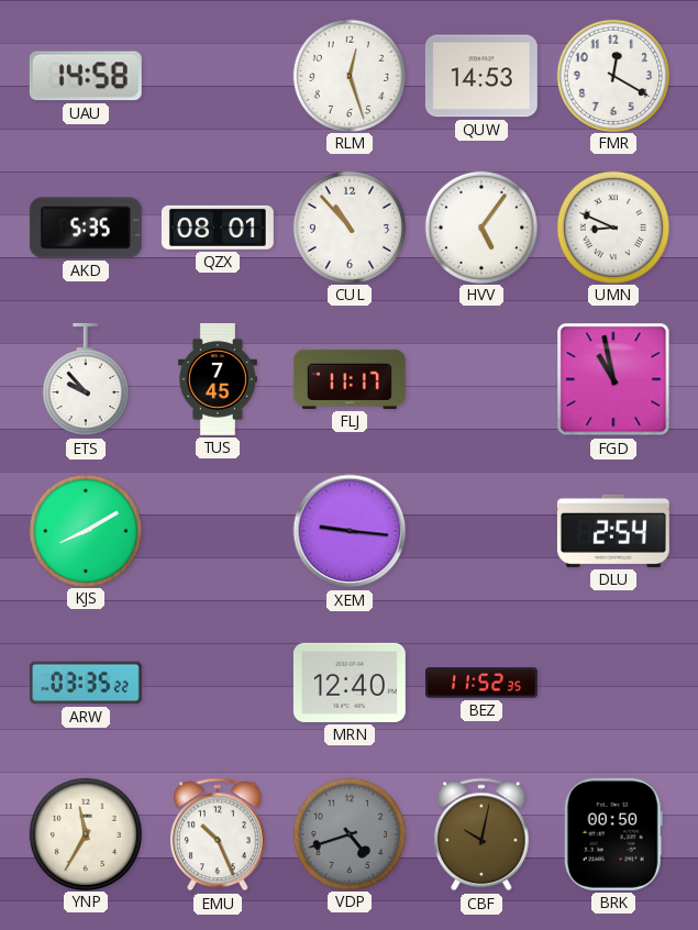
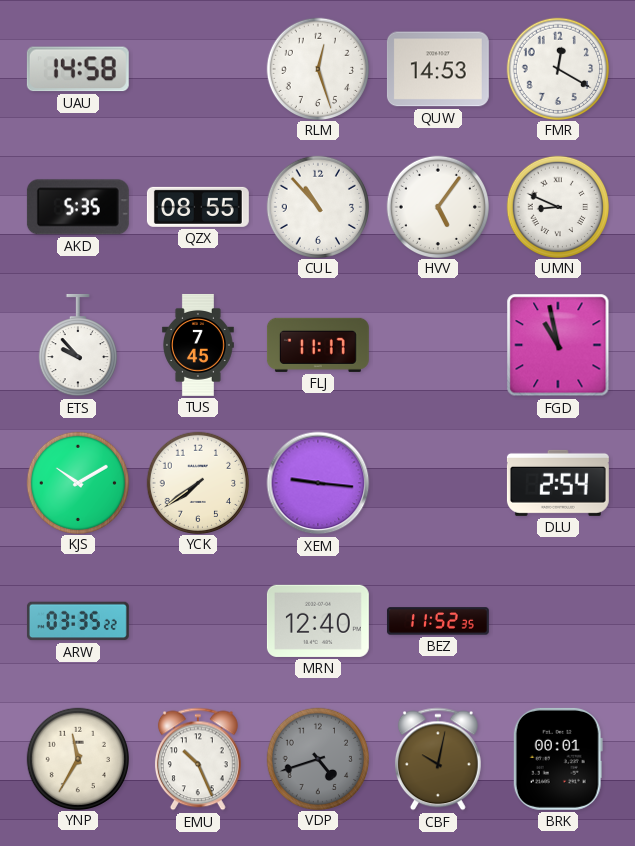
QZX: 08:01 -> 08:55
KJS: 8:10 -> 10:10
YCK: none -> 7:39
BRK: 00:50 -> 00:01
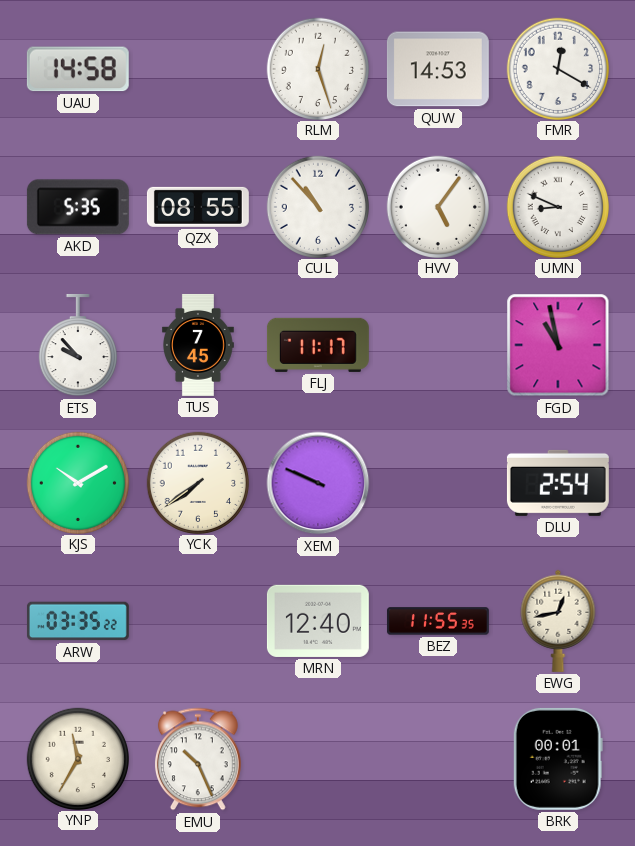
XEM: 9:16 -> 9:49
BEZ: 11:52 -> 11:55
EWG: none -> 12:43
VDP: 4:42 -> none
CBF: 10:02 -> none
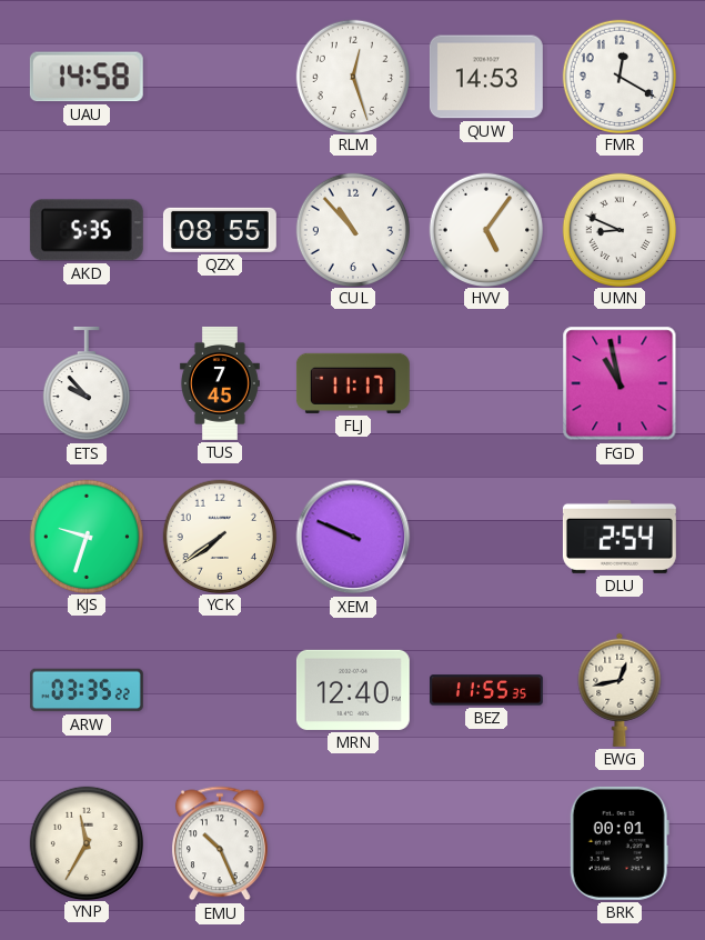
KJS: 10:10 -> 9:33
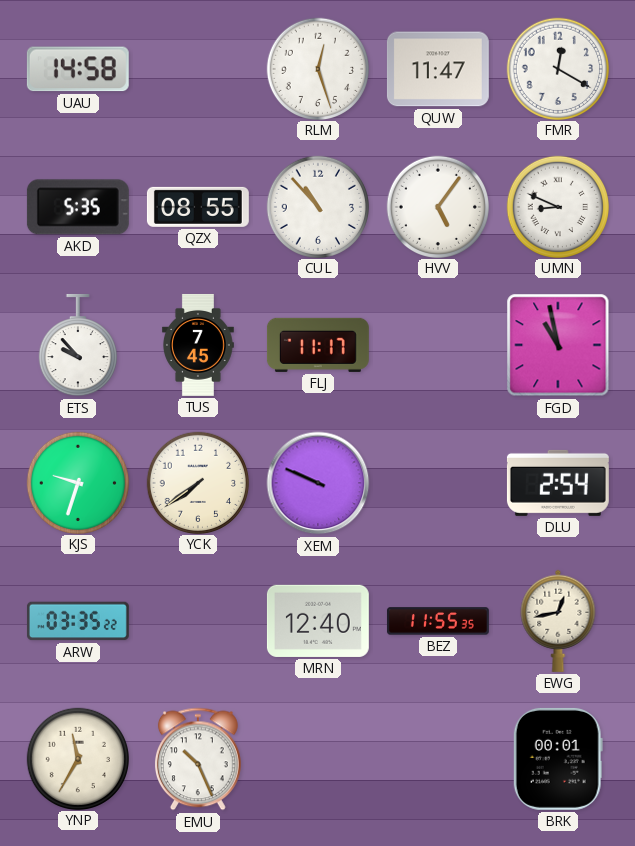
QUW: 14:53 -> 11:47
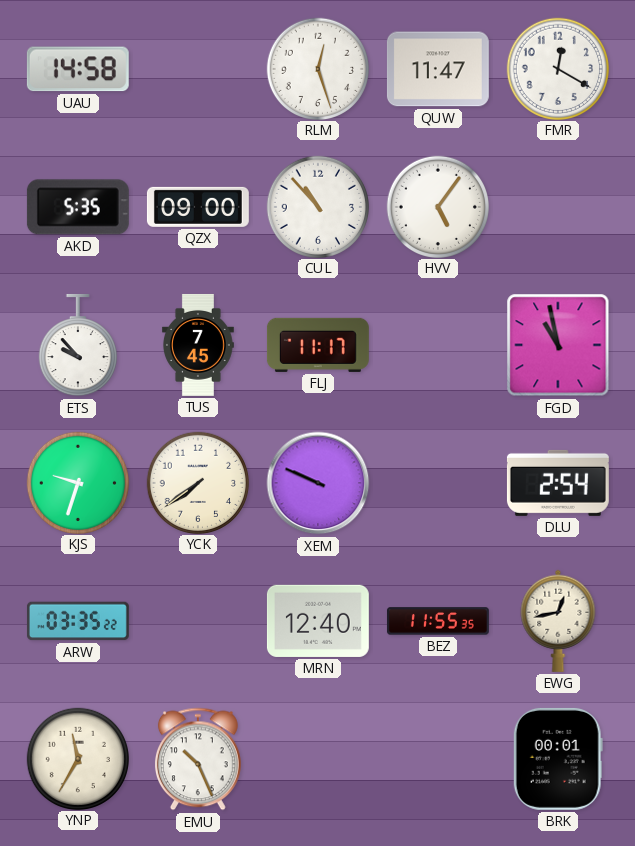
QZX: 08:55 -> 09:00
UMN: 8:49 -> none
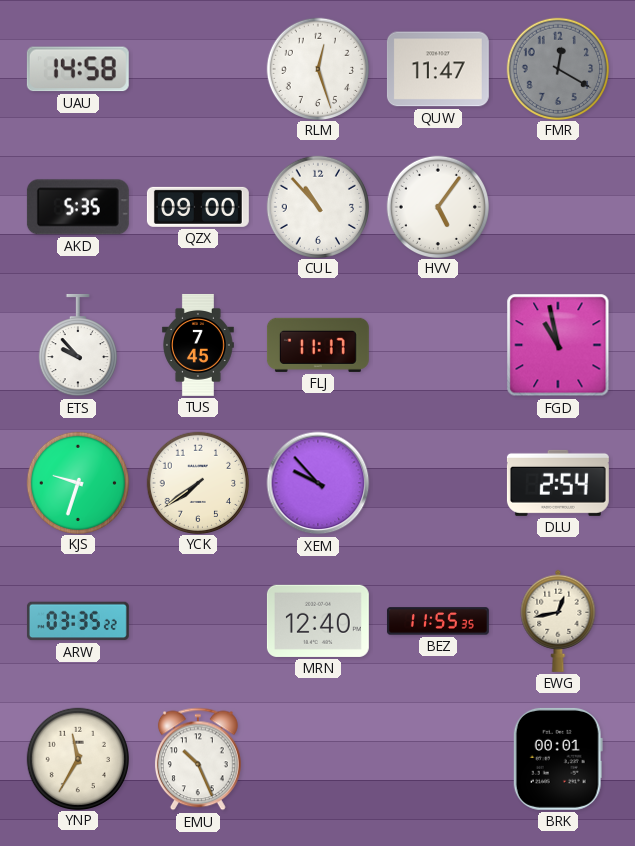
FMR dial: white -> grey
XEM: 9:49 -> 9:53
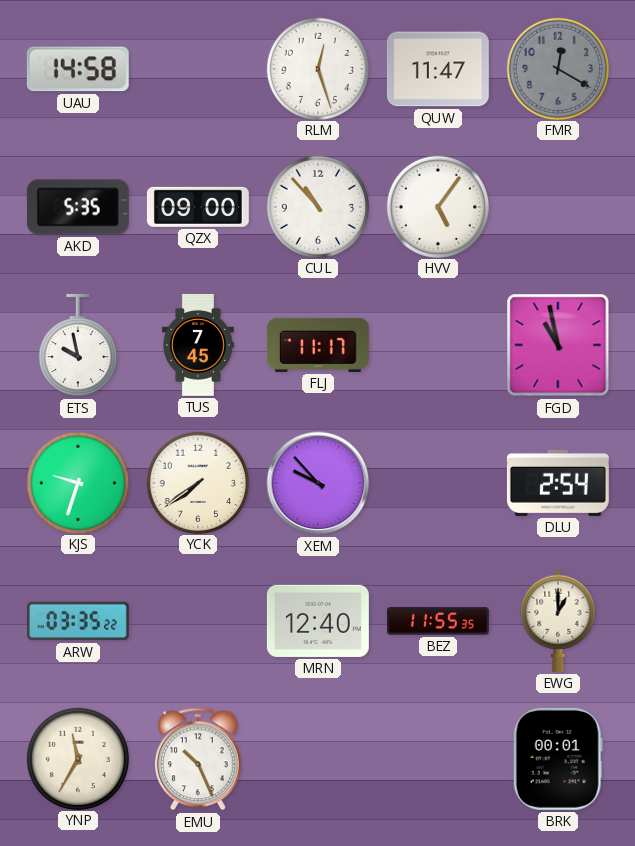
ETS: 9:53 -> 9:58
EWG: 12:43 -> 1:00
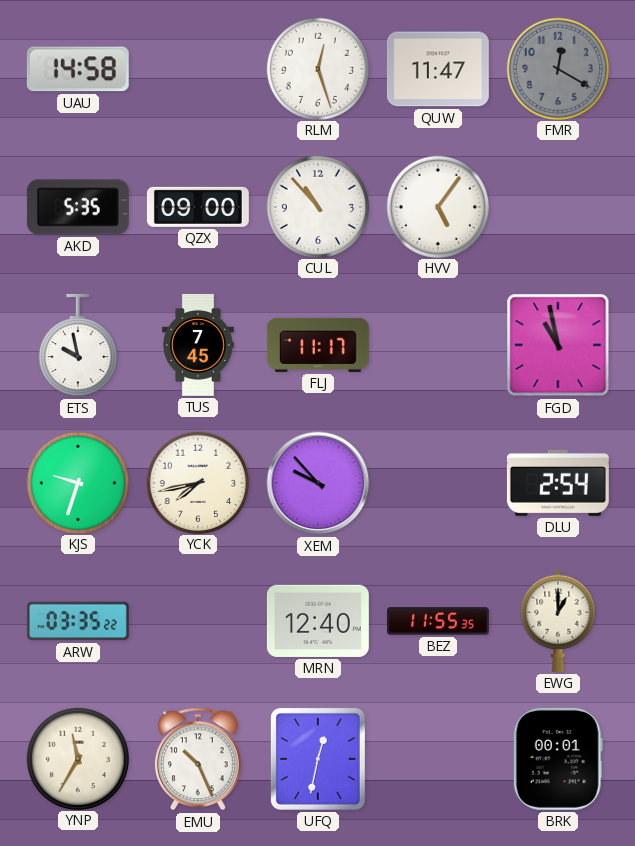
YCK: 7:39 -> 7:43
UFQ: none -> 12:32
